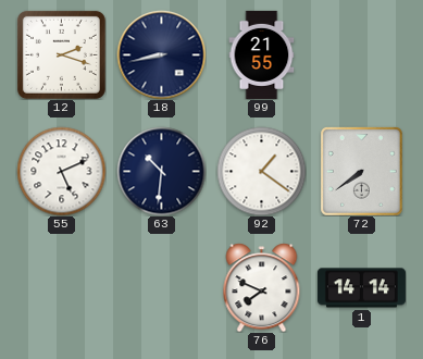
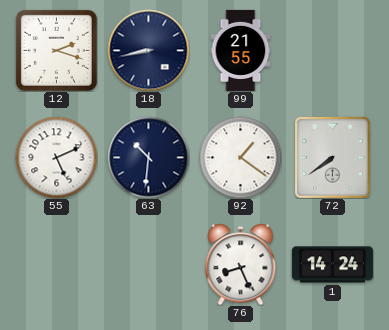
76: 7:49 -> 8:26
1: 14:14 -> 14:24
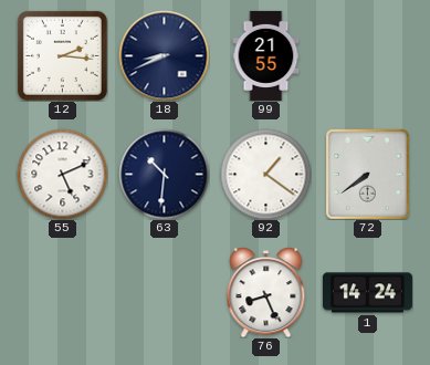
12: 2:18 -> 2:16
18: 8:43 -> 8:41
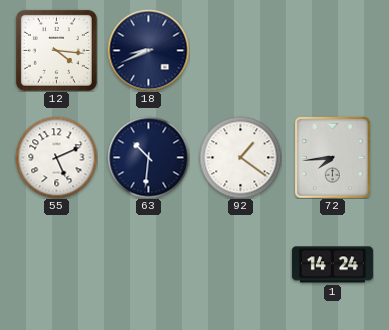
12: 2:16 -> 4:16
99: 21:55 -> none
72: 7:39 -> 7:44
76: 8:26 -> none
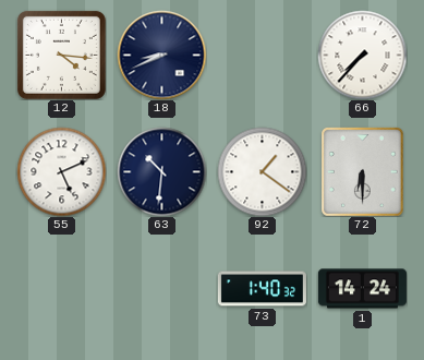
66: none -> 7:37
72: 7:44 -> 6:30
73: none -> 1:40
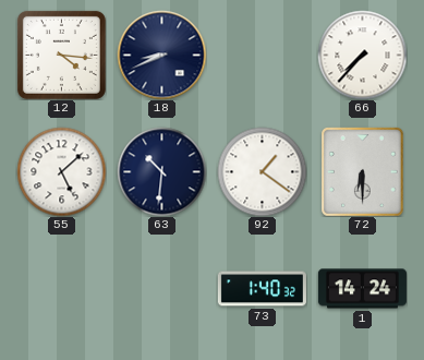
55: 5:11 -> 5:08
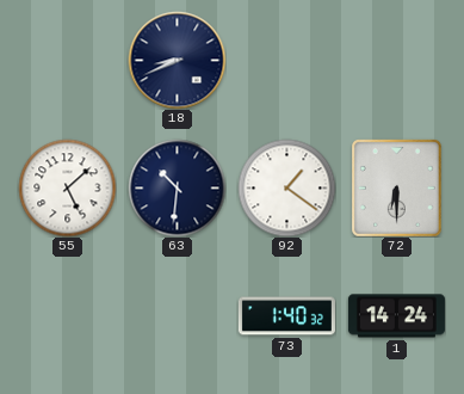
12: 4:16 -> none
66: 7:37 -> none
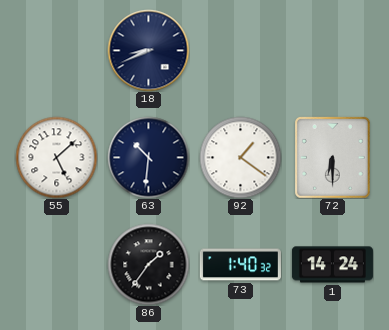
86: none -> 1:36
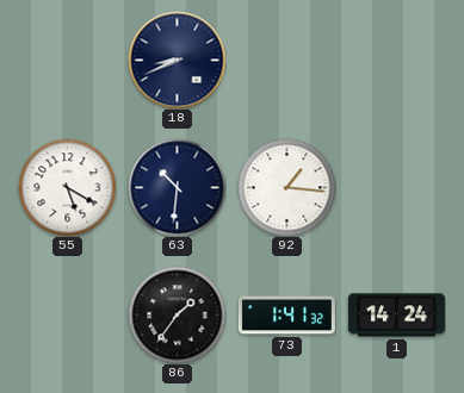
55: 5:08 -> 5:20
92: 1:21 -> 1:16
72: 6:30 -> none
73: 1:40 -> 1:41
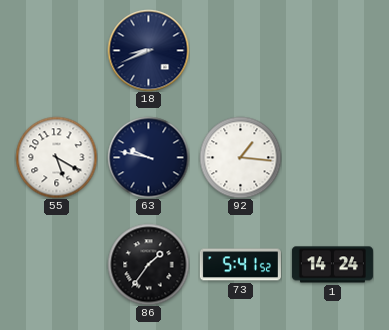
63: 10:31 -> 9:47
73: 1:41 -> 5:41
